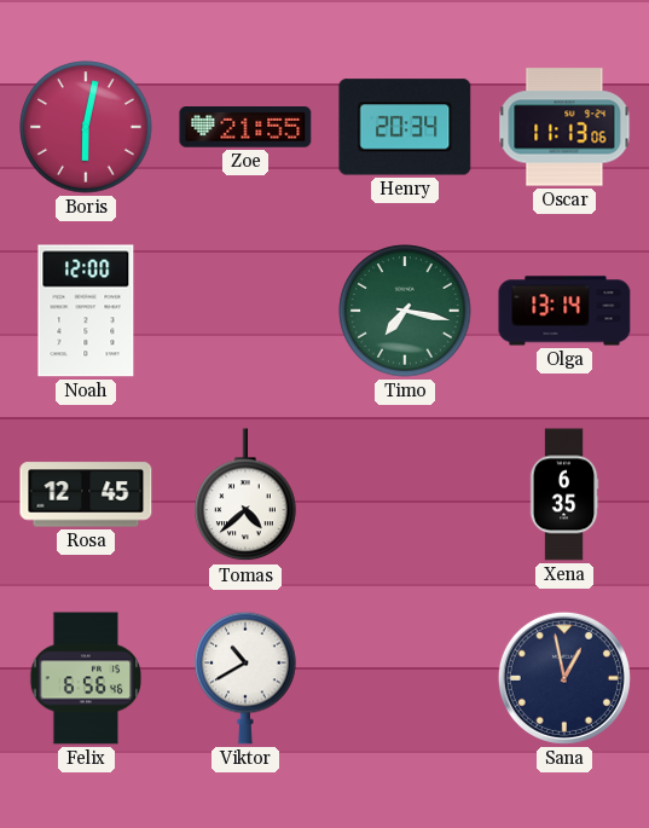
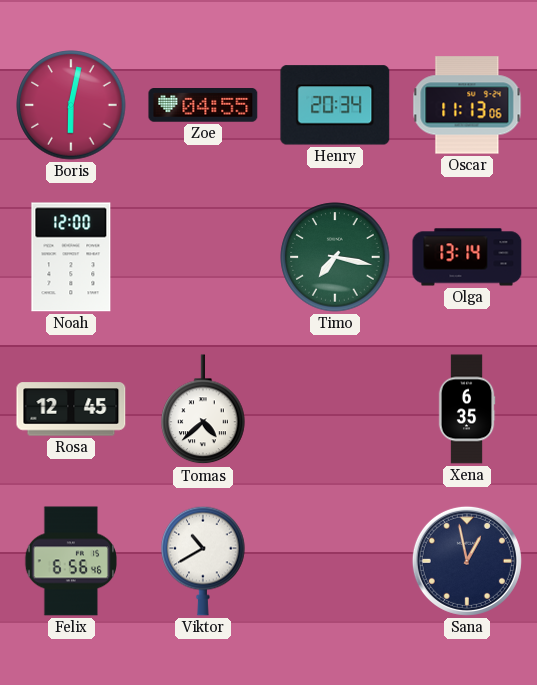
Zoe: 21:55 -> 04:55
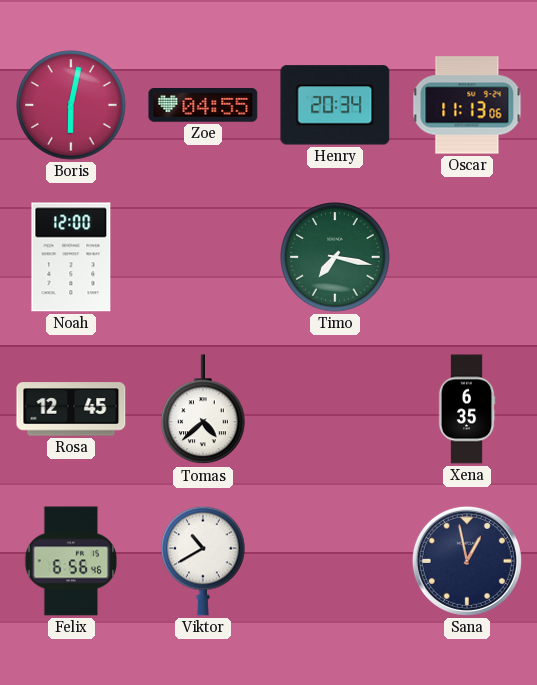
Olga: 13:14 -> none
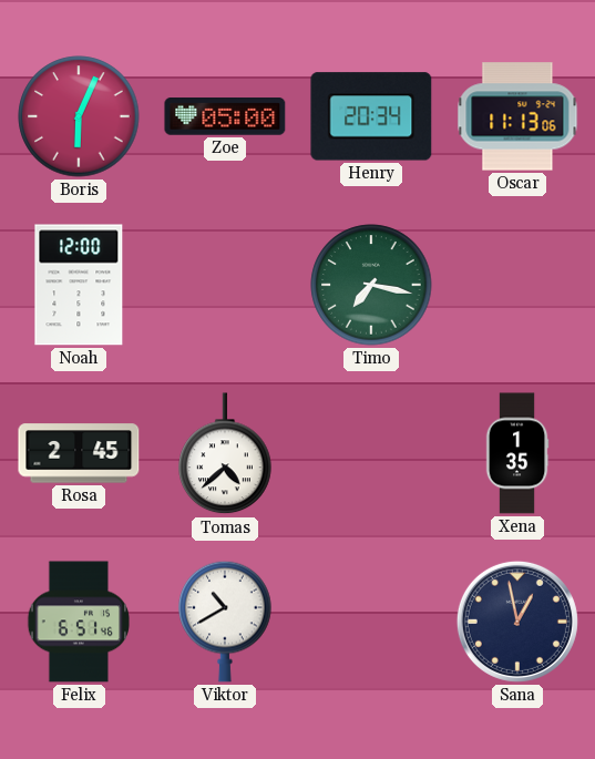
Boris: 6:02 -> 6:04
Zoe: 04:55 -> 05:00
Rosa: 12:45 -> 2:45
Xena: 6:35 -> 1:35
Felix: 6:56 -> 6:51
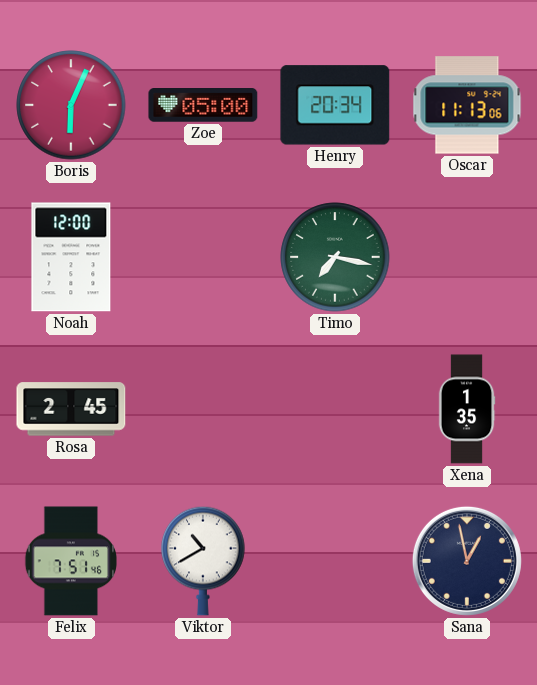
Tomas: 4:38 -> none
Felix: 6:51 -> 7:51
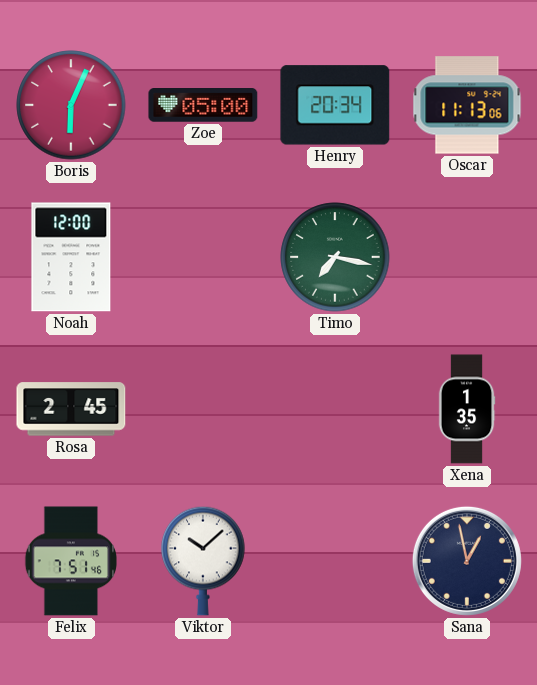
Viktor: 10:40 -> 10:08
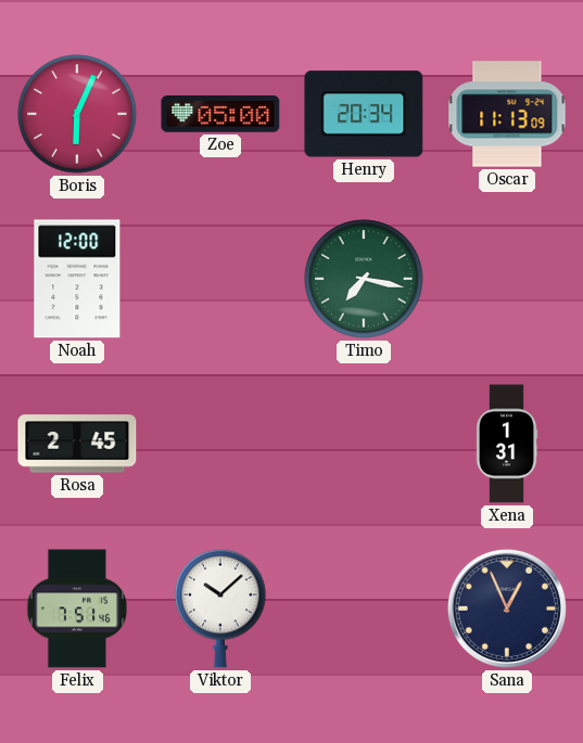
Oscar: 11:13:06 -> 11:13:09
Xena: 1:35 -> 1:31
Sana: 12:58 -> 12:56
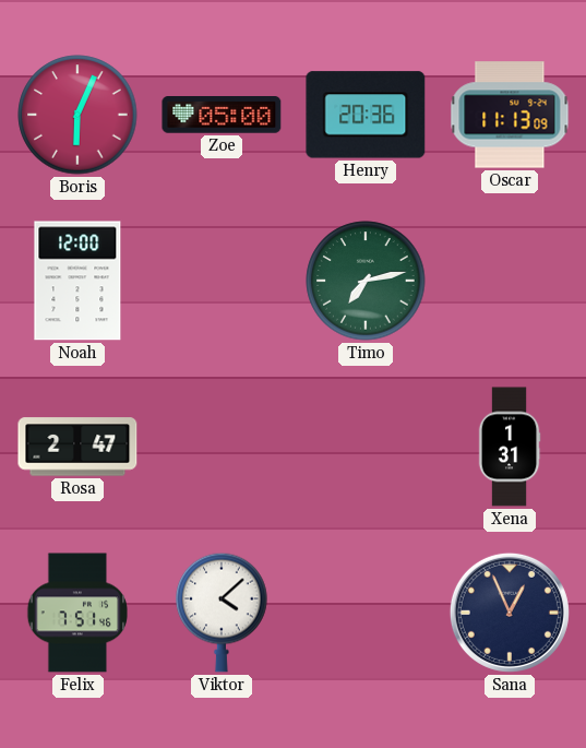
Henry: 20:34 -> 20:36
Timo: 7:17 -> 7:13
Rosa: 2:45 -> 2:47
Viktor: 10:08 -> 4:08
